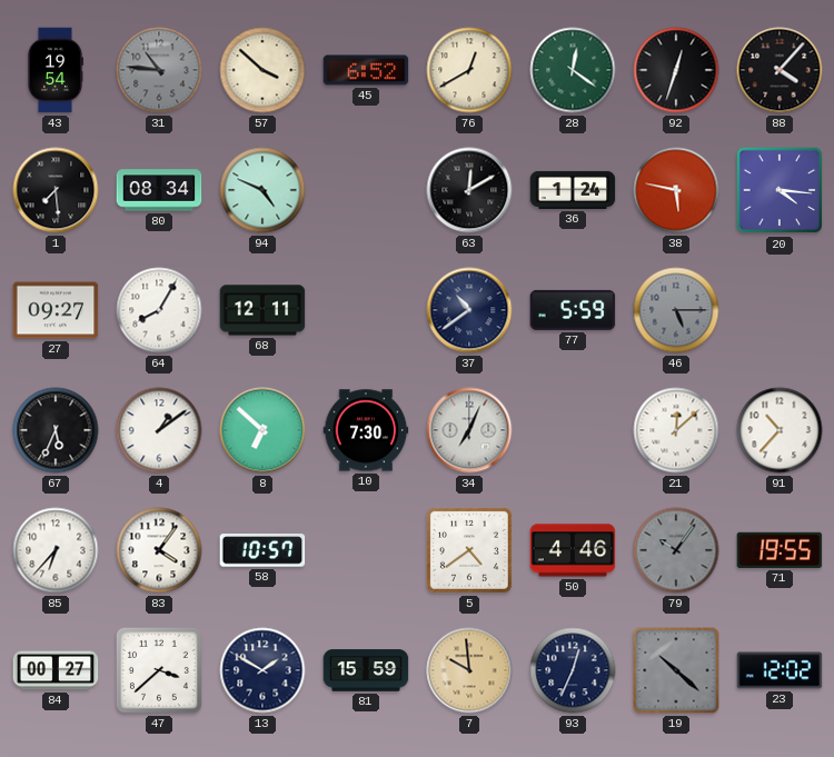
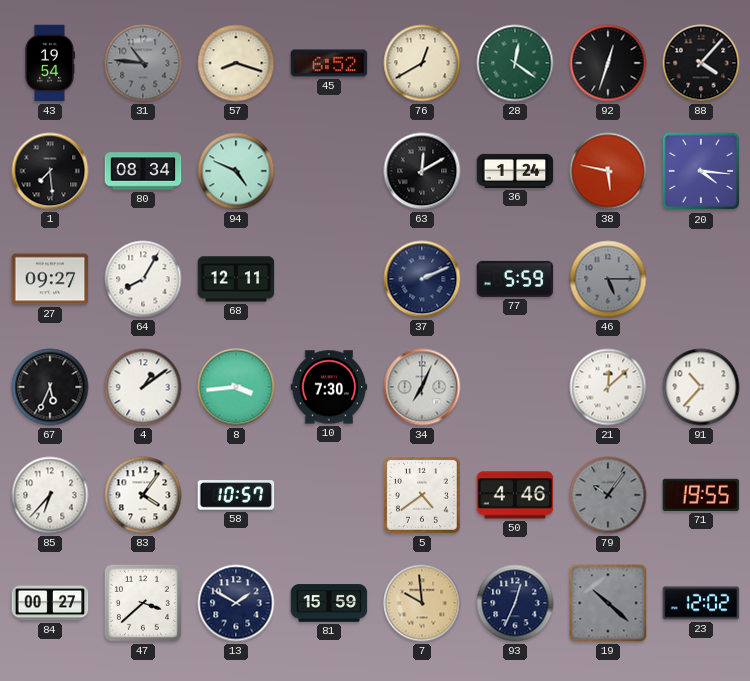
57: 3:52 -> 8:18
37: 10:39 -> 2:11
8: 6:52 -> 3:44
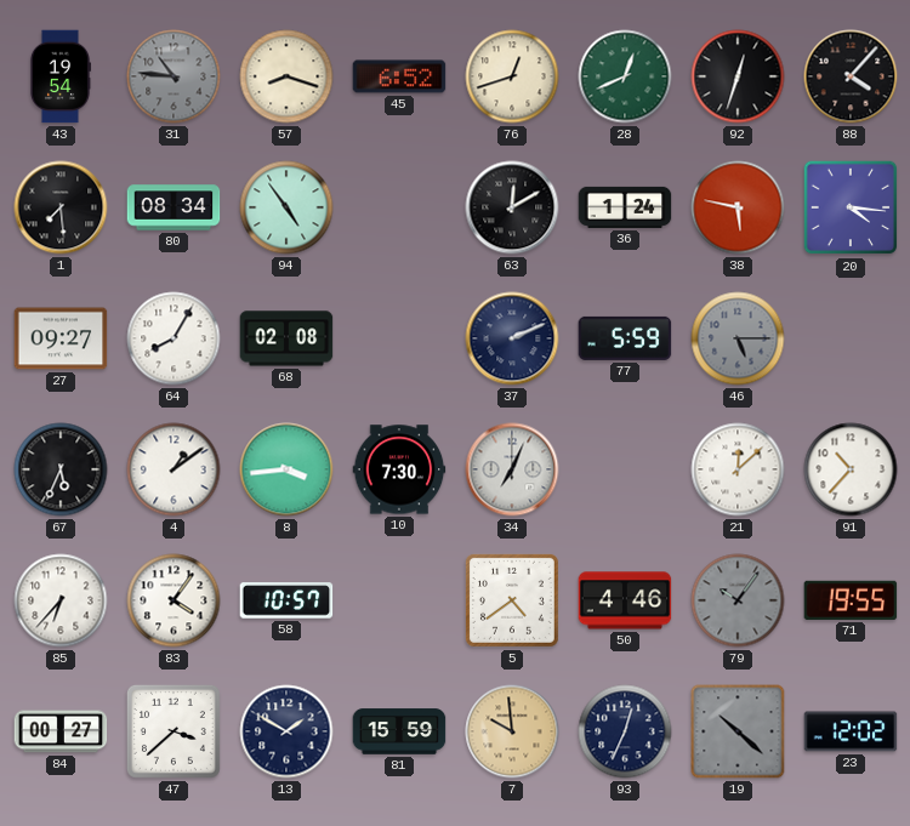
76: 12:40 -> 12:42
28: 12:21 -> 12:41
94: 4:49 -> 4:54
68: 12:11 -> 02:08
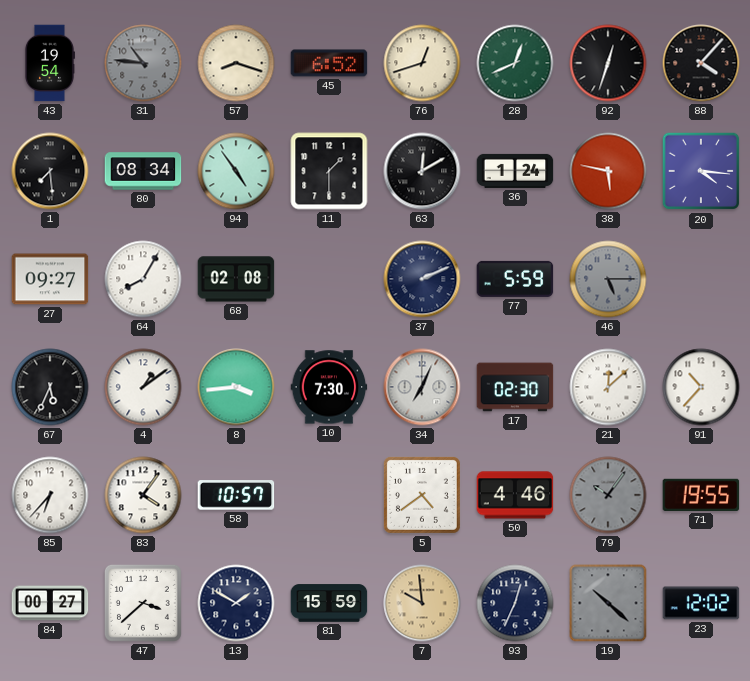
11: none -> 1:30
17: none -> 02:30
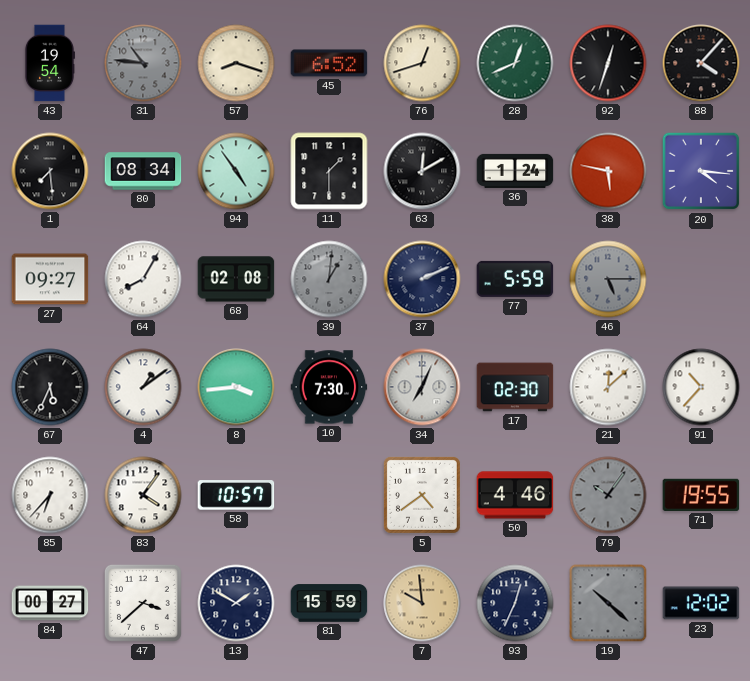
39: none -> 1:01
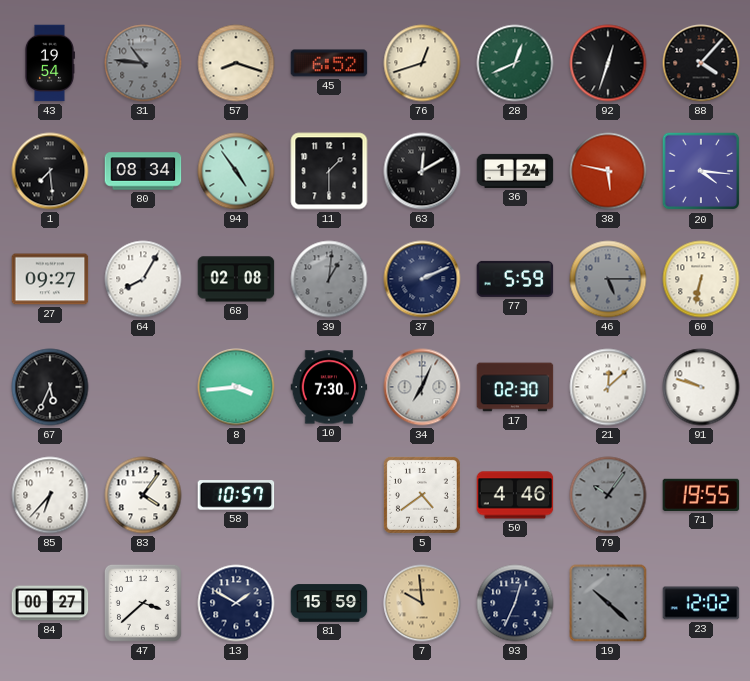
60: none -> 6:32
4: 1:09 -> none
91: 10:37 -> 9:48
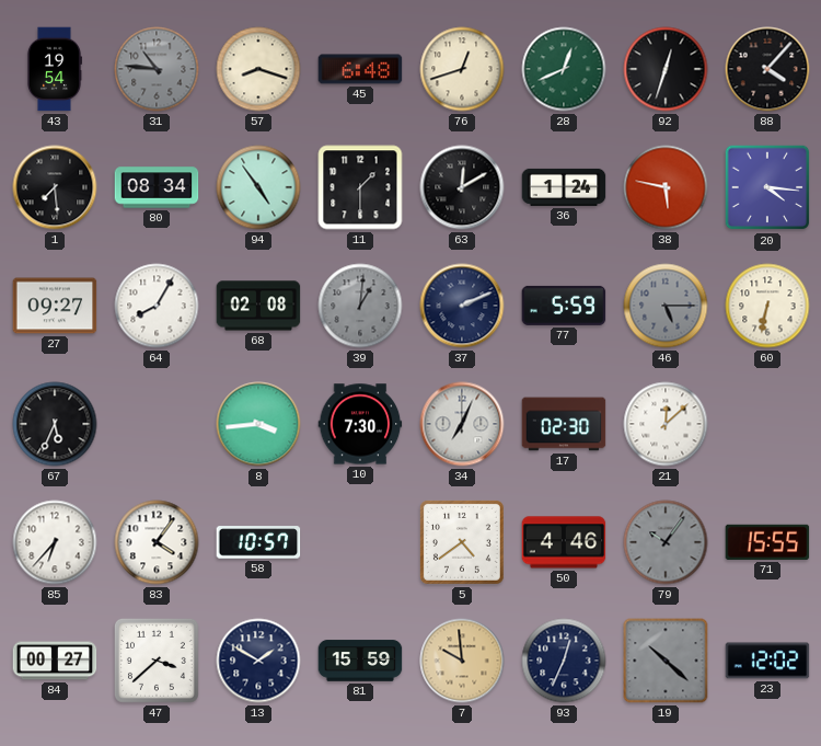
45: 6:52 -> 6:48
91: 9:48 -> none
71: 19:55 -> 15:55
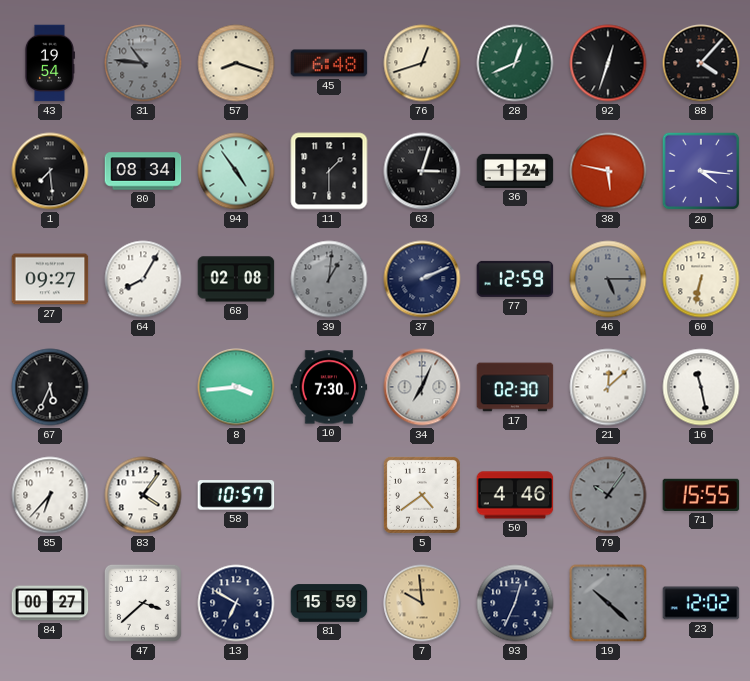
63: 12:10 -> 3:03
77: 5:59 -> 12:59
16: none -> 11:28
13: 1:50 -> 6:50
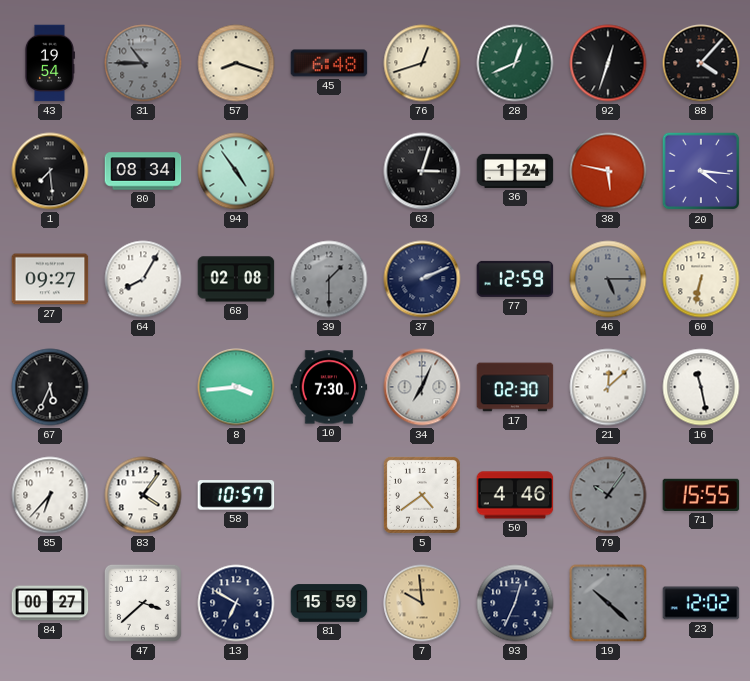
31: 10:46 -> 10:45
11: 1:30 -> none
39: 1:01 -> 1:30
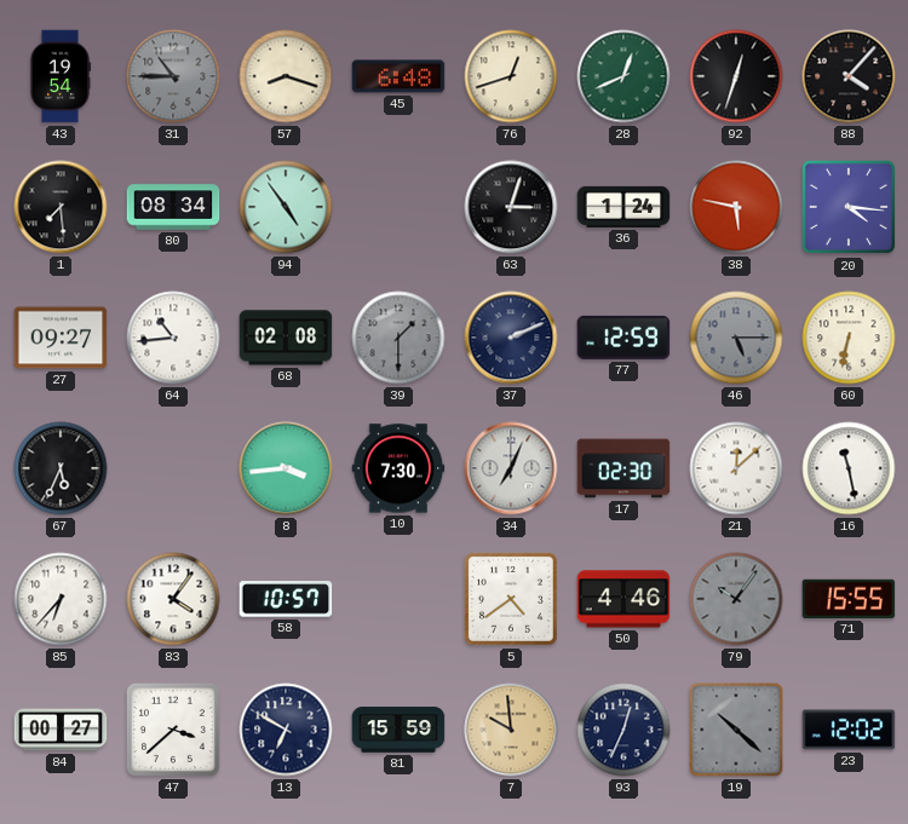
64: 8:05 -> 10:44
